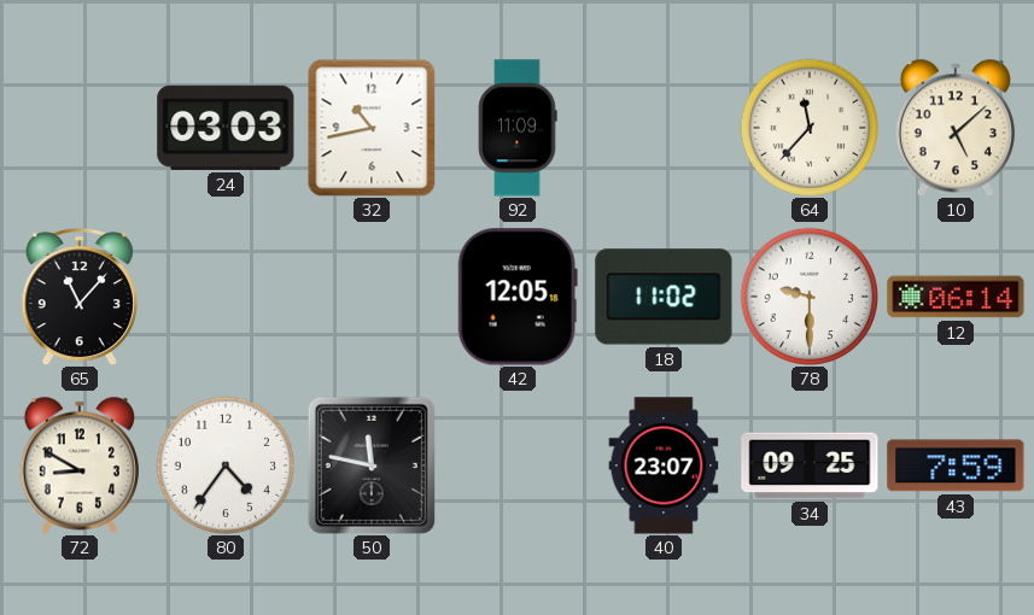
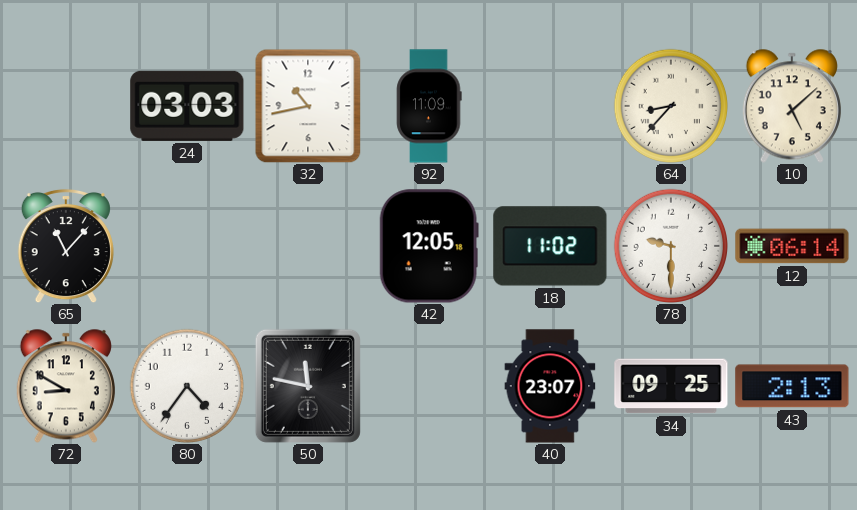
64: 11:37 -> 8:37
43: 7:59 -> 2:13
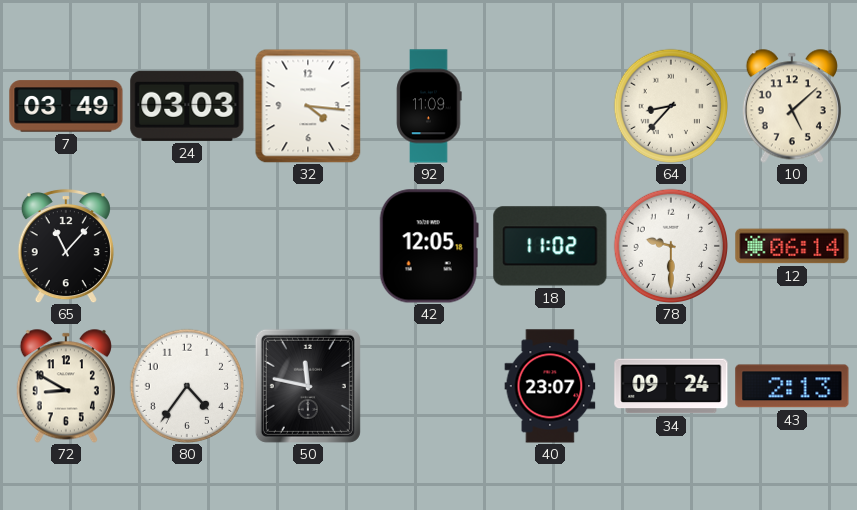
7: none -> 03:49
32: 10:43 -> 4:16
34: 09:25 -> 09:24
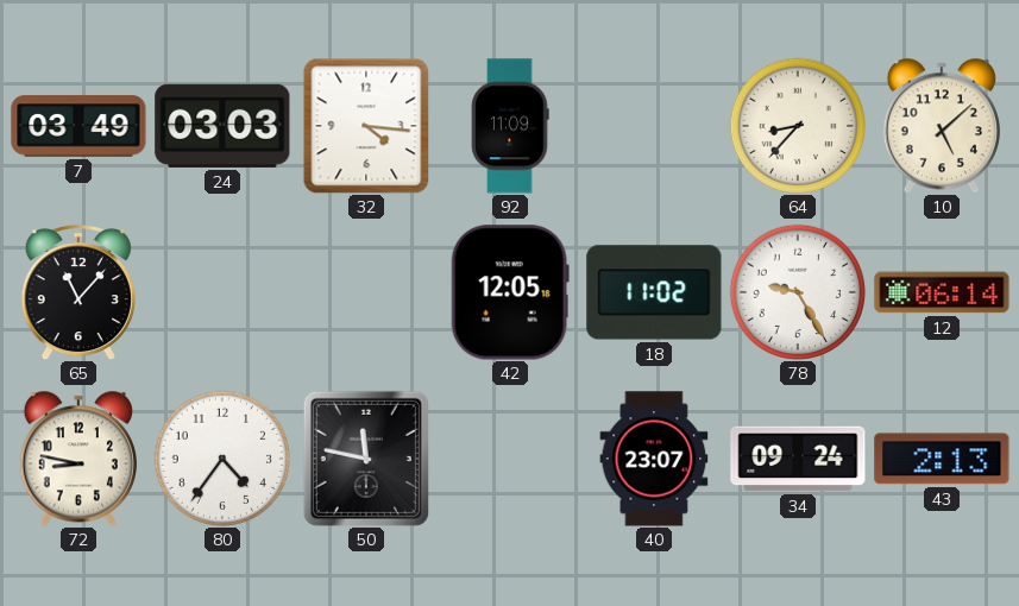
78: 9:30 -> 9:25
72: 8:50 -> 8:47
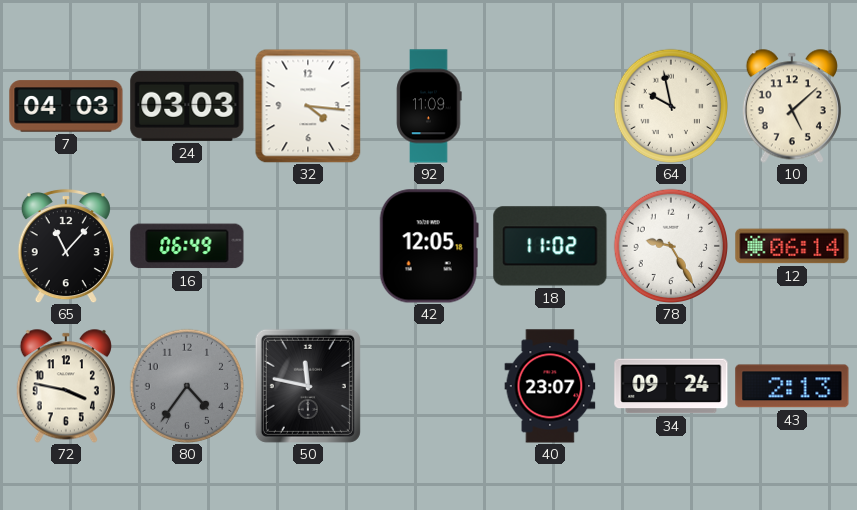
7: 03:49 -> 04:03
64: 8:37 -> 9:58
16: none -> 06:49
72: 8:47 -> 3:47
80 dial: white -> grey
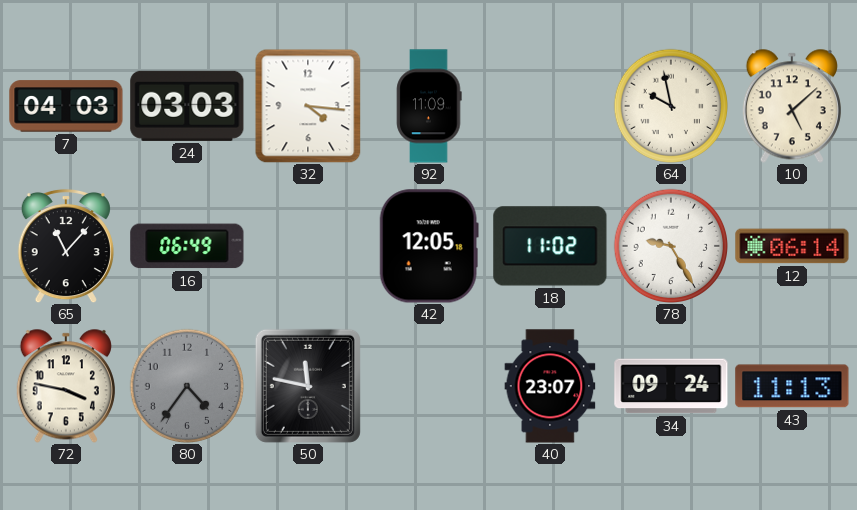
43: 2:13 -> 11:13
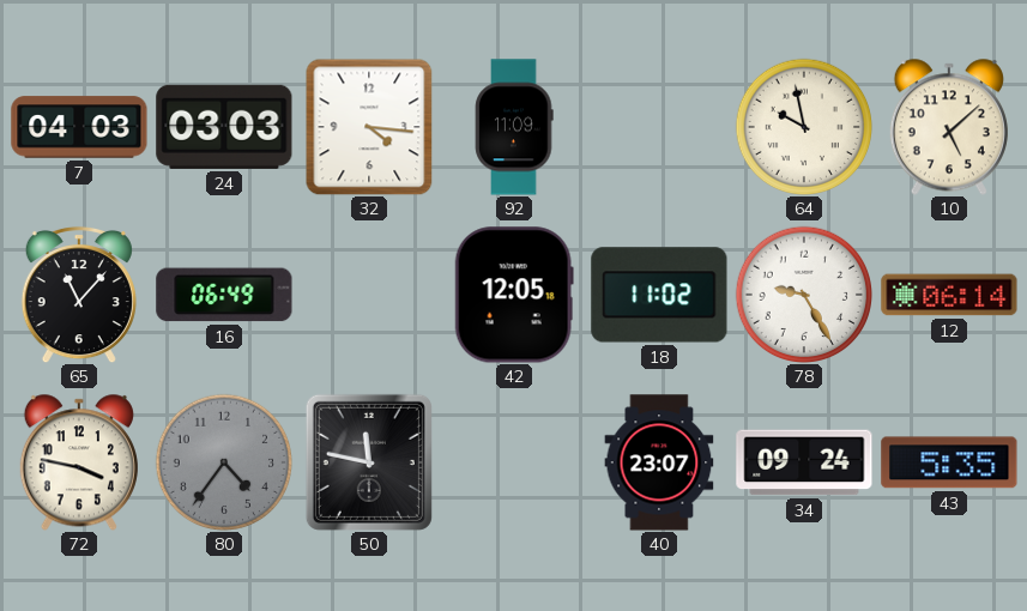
43: 11:13 -> 5:35
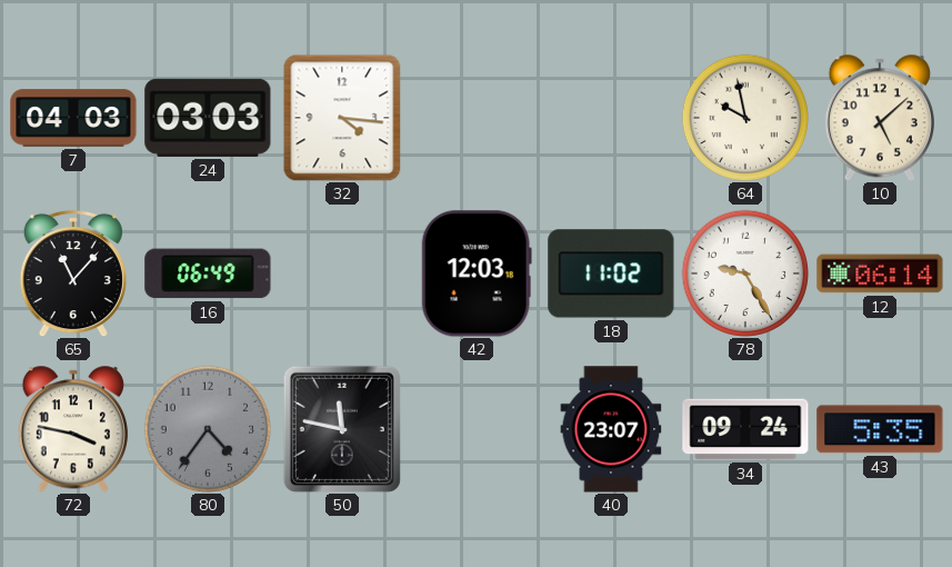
92: 11:09 -> none
42: 12:05 -> 12:03
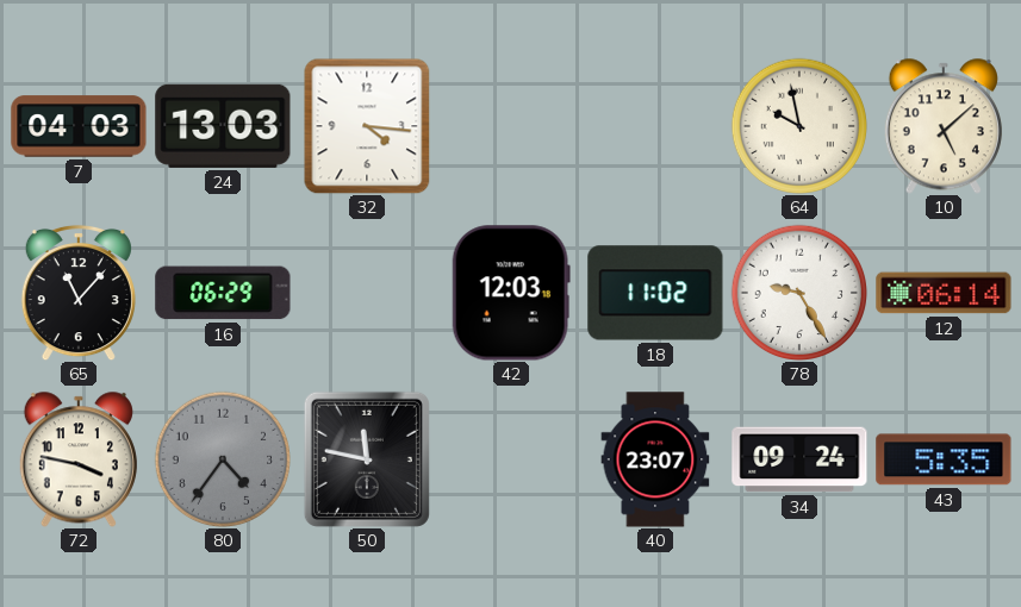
24: 03:03 -> 13:03
16: 06:49 -> 06:29
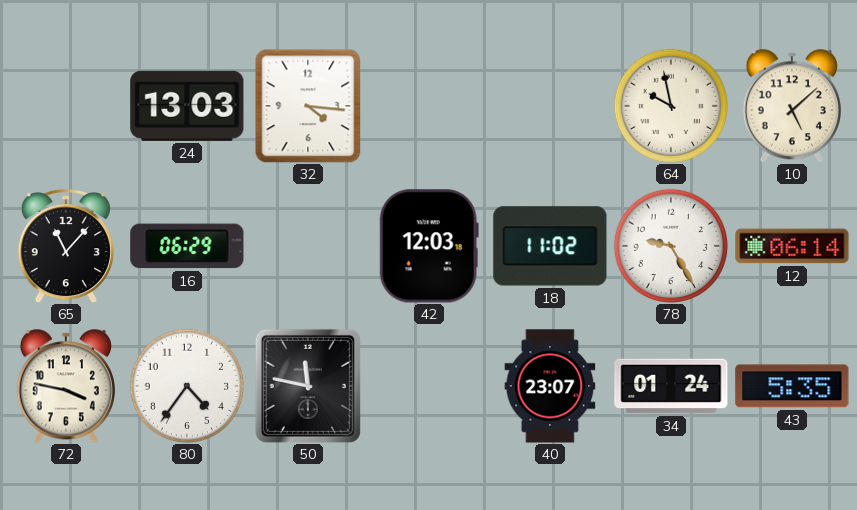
7: 04:03 -> none
80 dial: grey -> white
34: 09:24 -> 01:24
